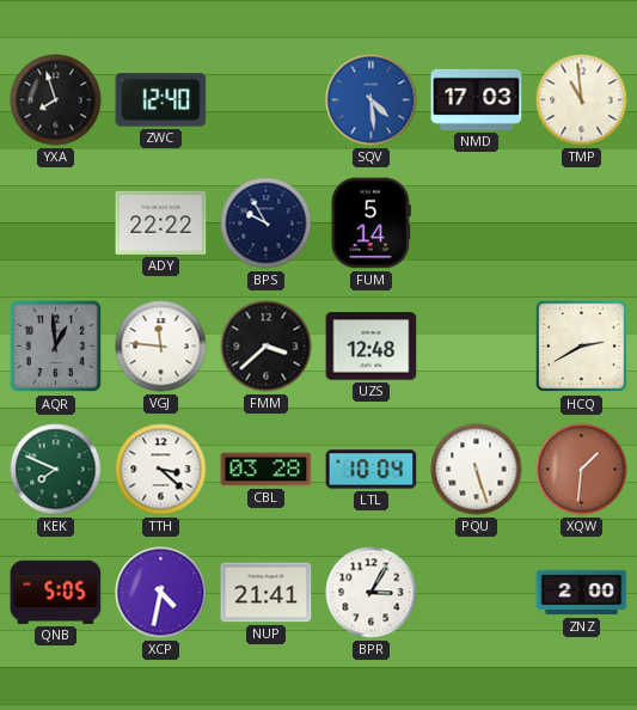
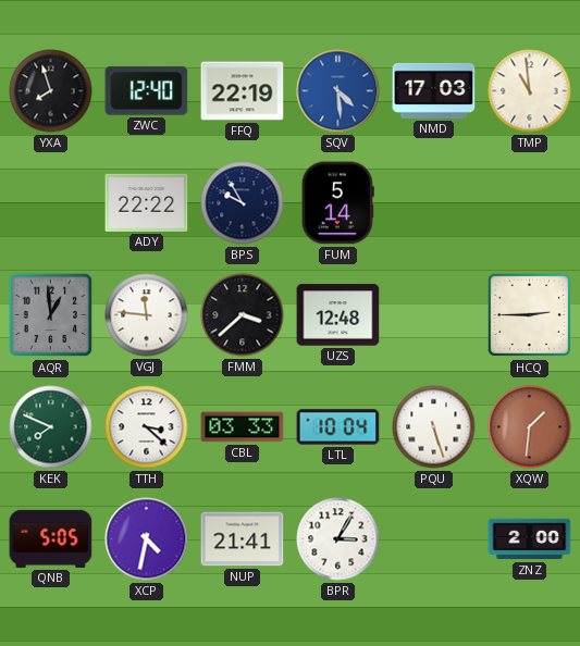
FFQ: none -> 22:19
HCQ: 2:40 -> 2:45
CBL: 03:28 -> 03:33
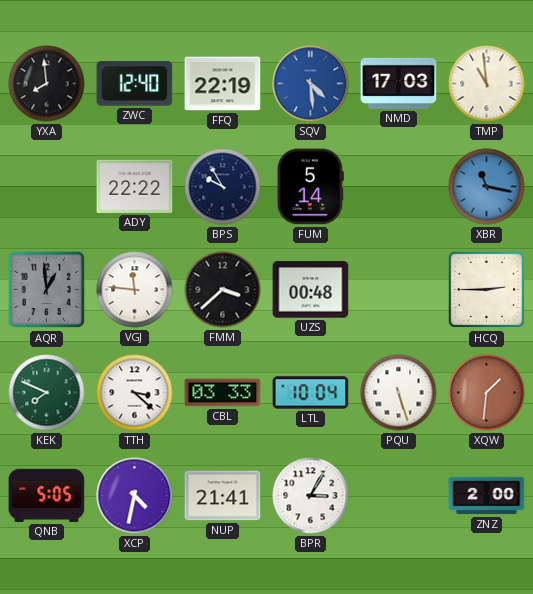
YXA: 7:57 -> 7:59
XBR: none -> 11:17
UZS: 12:48 -> 00:48
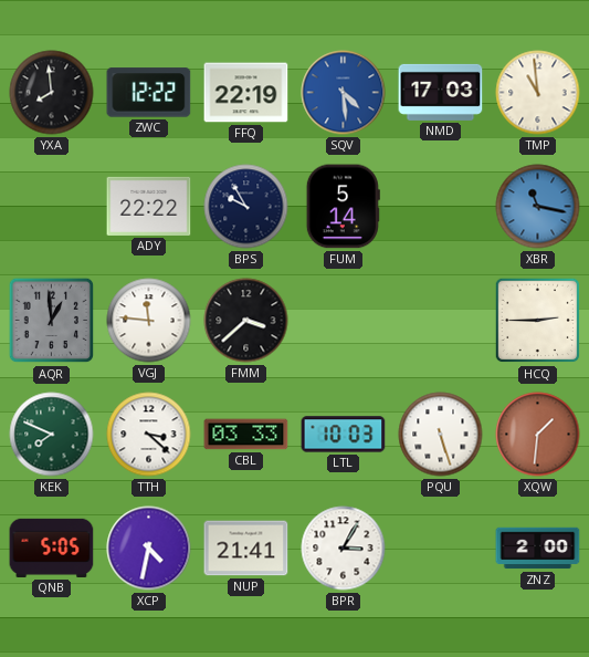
ZWC: 12:40 -> 12:22
UZS: 00:48 -> none
LTL: 10:04 -> 10:03
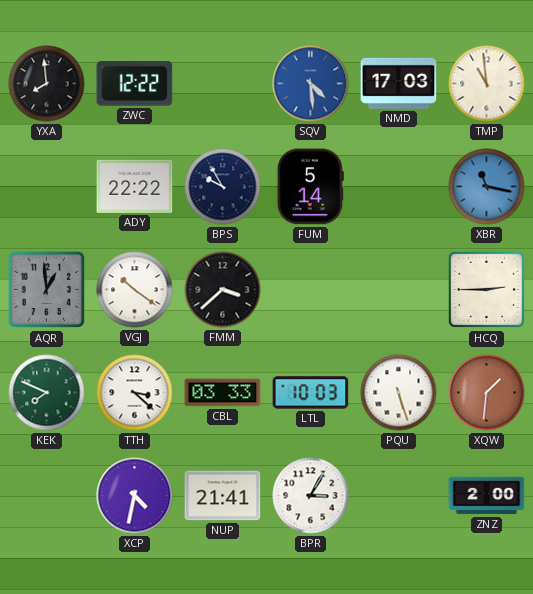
FFQ: 22:19 -> none
VGJ: 11:46 -> 10:21
QNB: 5:05 -> none
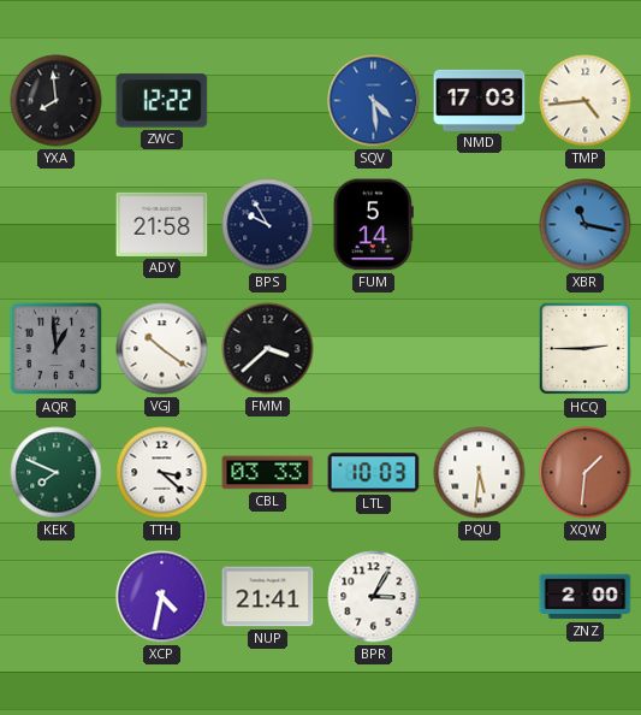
TMP: 10:59 -> 4:44
ADY: 22:22 -> 21:58
PQU: 5:27 -> 5:31
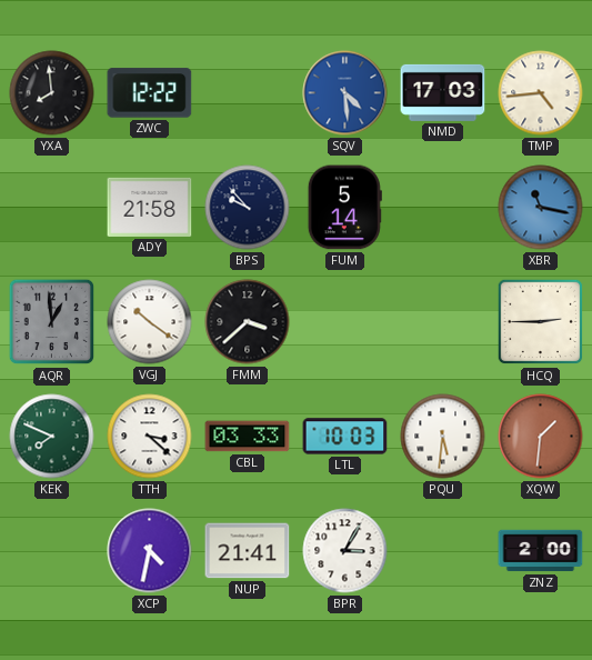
BPS: 9:55 -> 9:53
